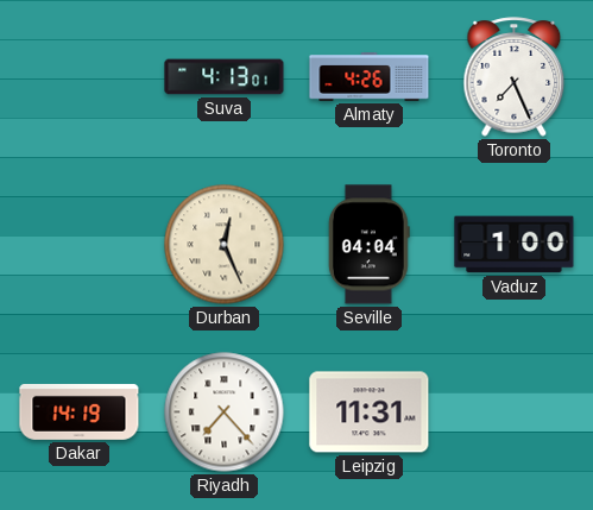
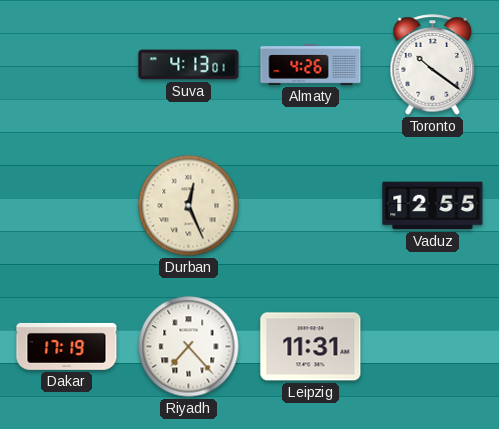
Toronto: 7:26 -> 10:21
Seville: 04:04 -> none
Vaduz: 1:00 -> 12:55
Dakar: 14:19 -> 17:19
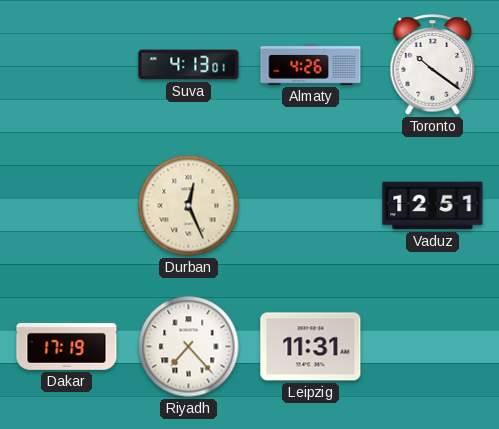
Vaduz: 12:55 -> 12:51
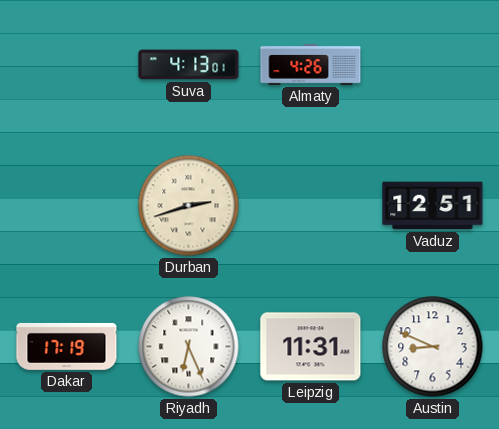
Toronto: 10:21 -> none
Durban: 12:26 -> 2:42
Riyadh: 7:23 -> 6:26
Austin: none -> 8:49
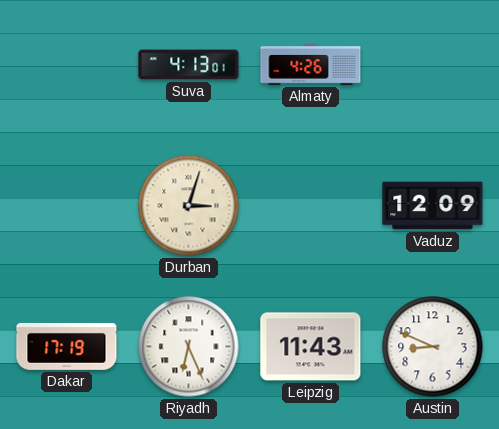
Durban: 2:42 -> 3:03
Vaduz: 12:51 -> 12:09
Leipzig: 11:31 -> 11:43
